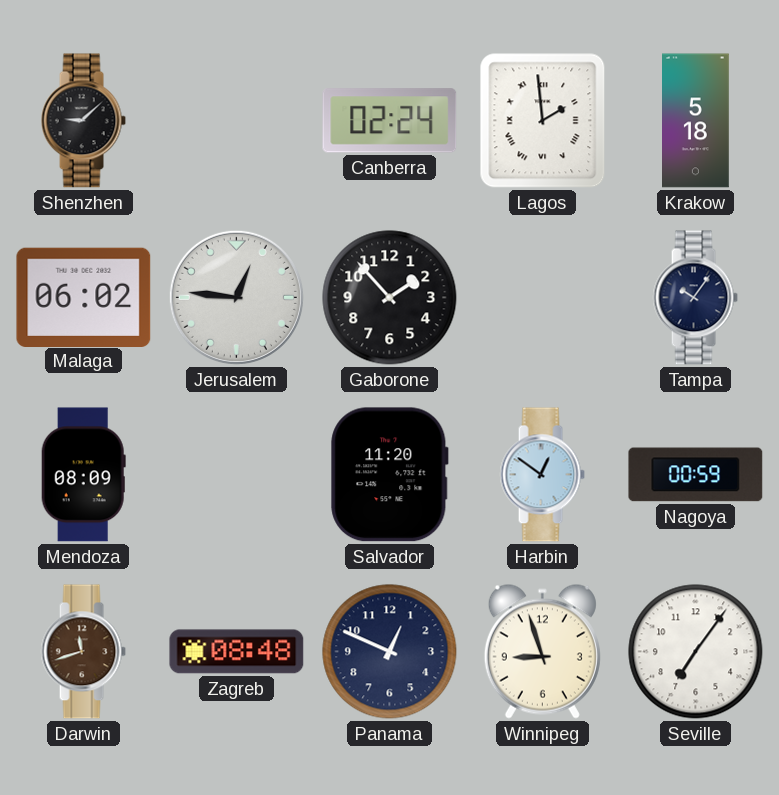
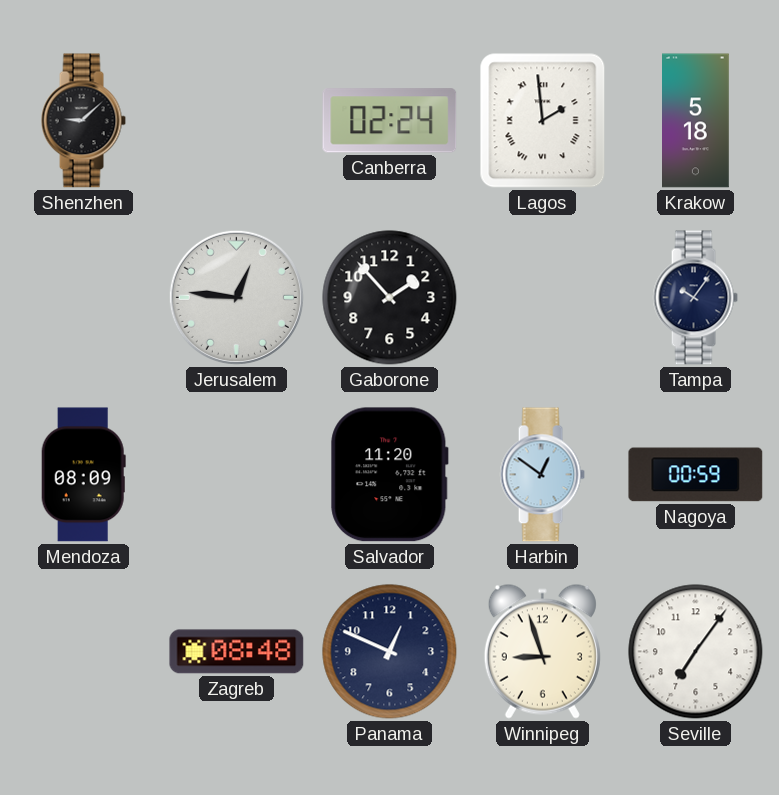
Malaga: 06:02 -> none
Darwin: 11:42 -> none
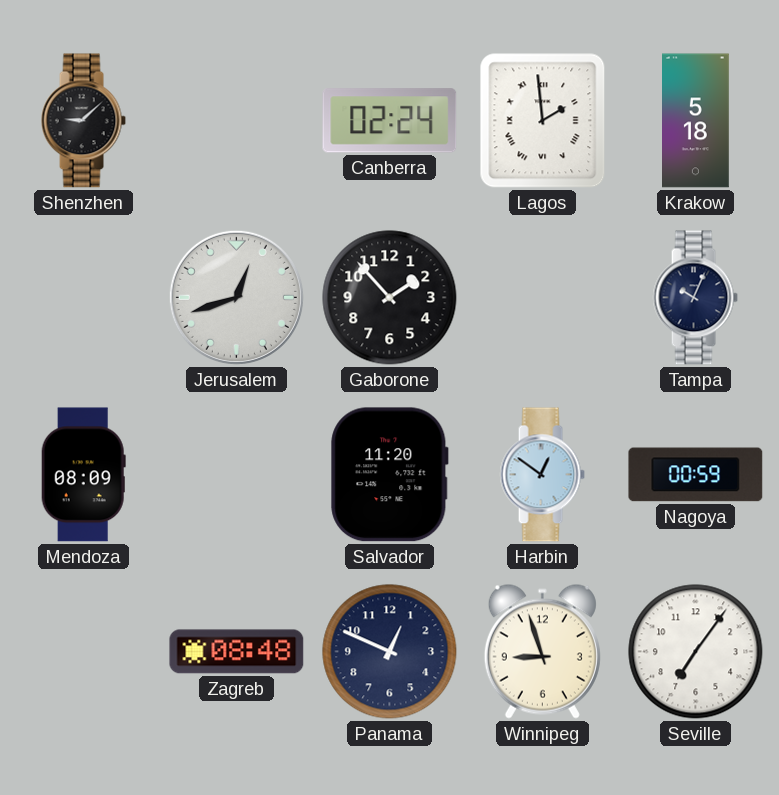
Jerusalem: 12:46 -> 12:42
Tampa: 10:06 -> 10:04
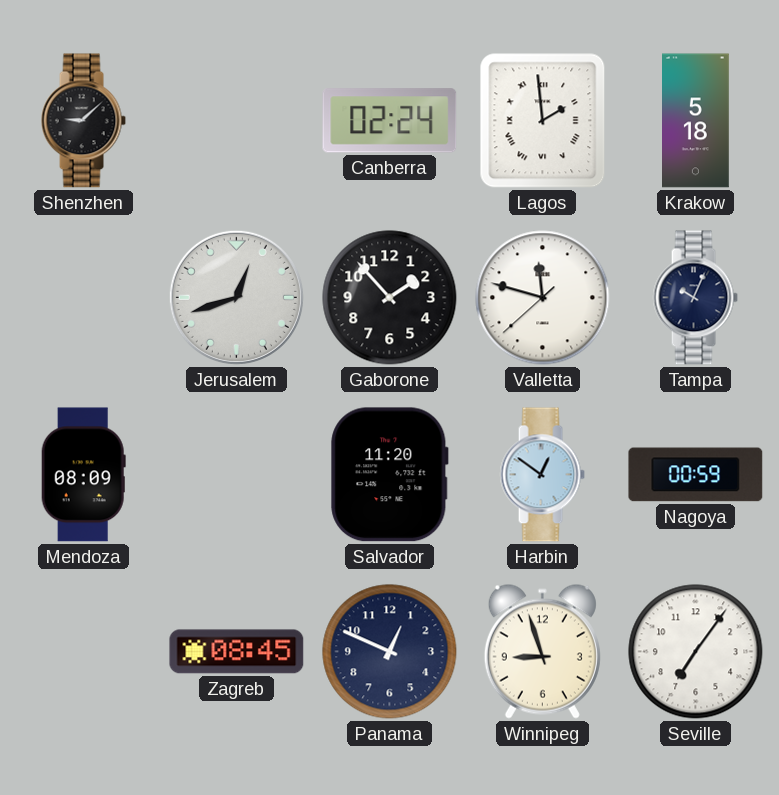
Valletta: none -> 11:47
Zagreb: 08:48 -> 08:45
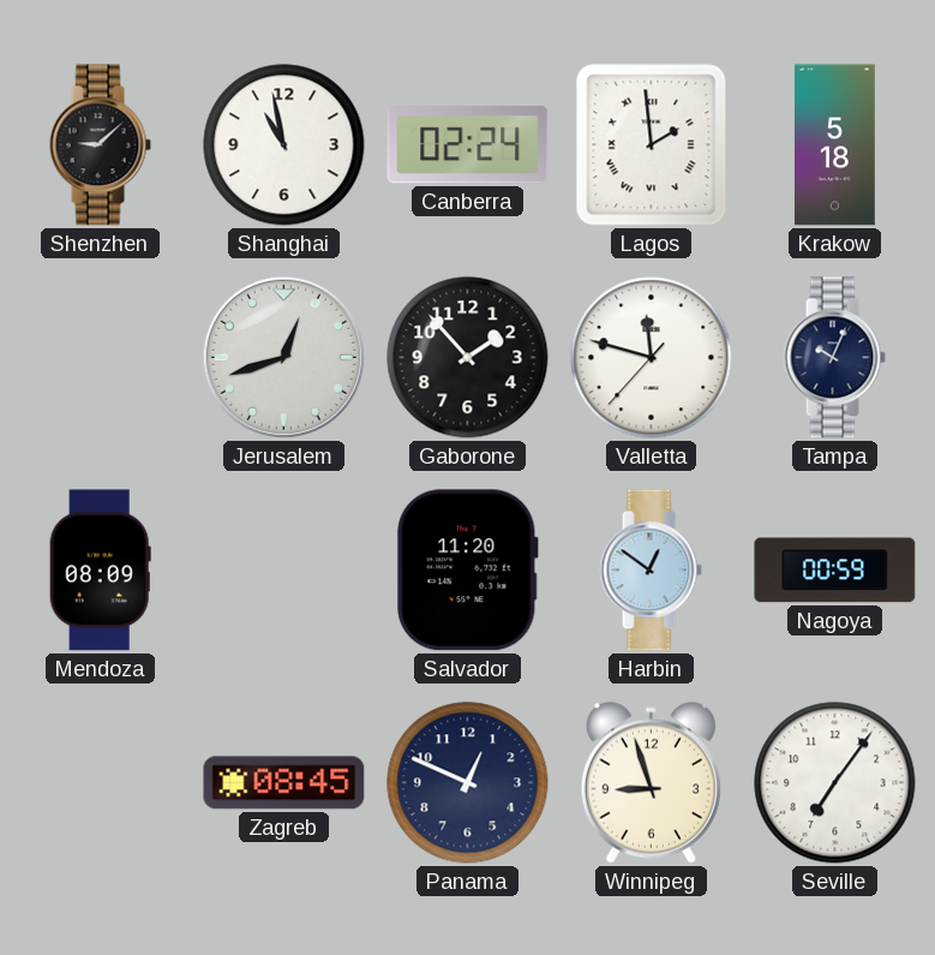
Shanghai: none -> 10:58
Valletta: 11:47:38 -> 11:47:37
